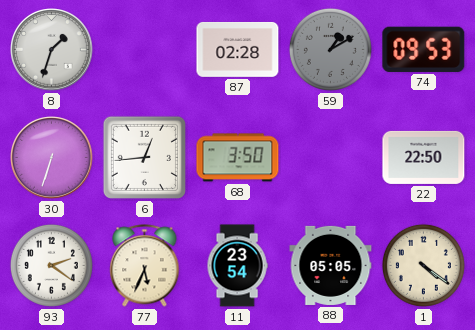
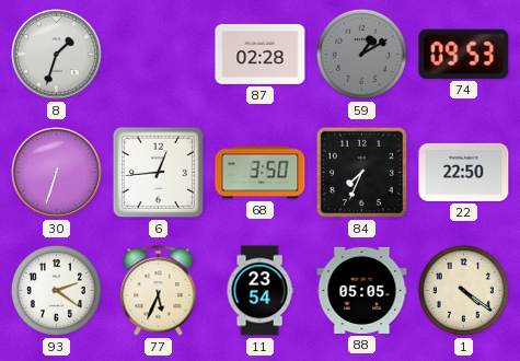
84: none -> 7:34
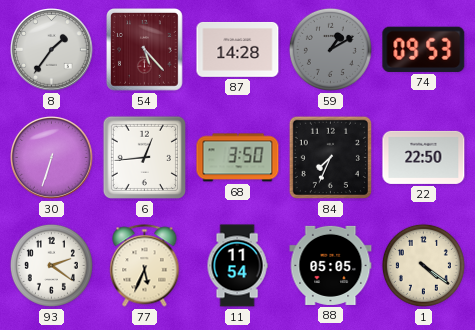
8: 1:33 -> 1:36
54: none -> 5:23
87: 02:28 -> 14:28
11: 23:54 -> 11:54
